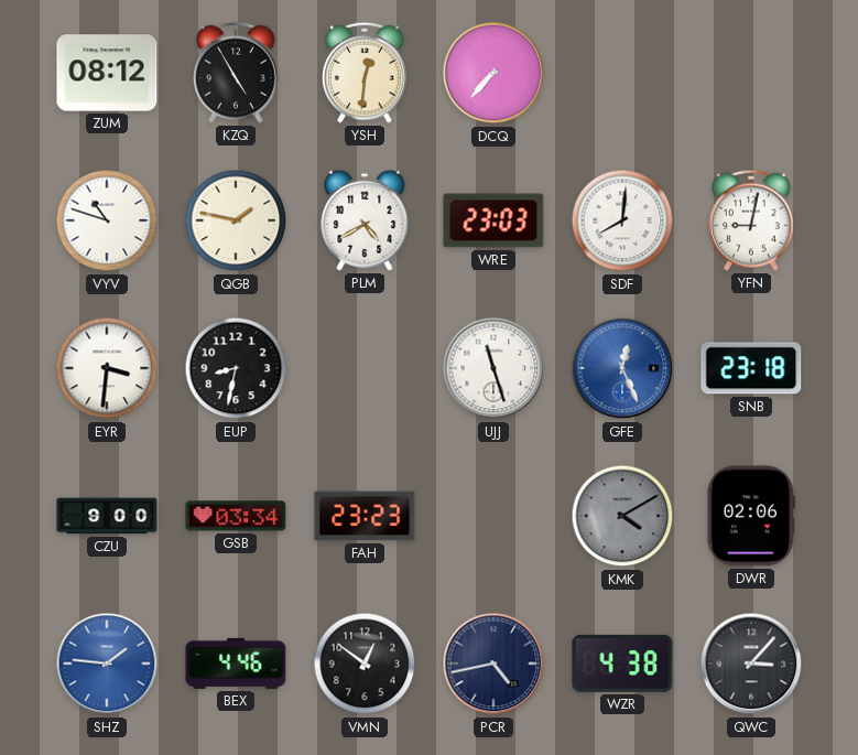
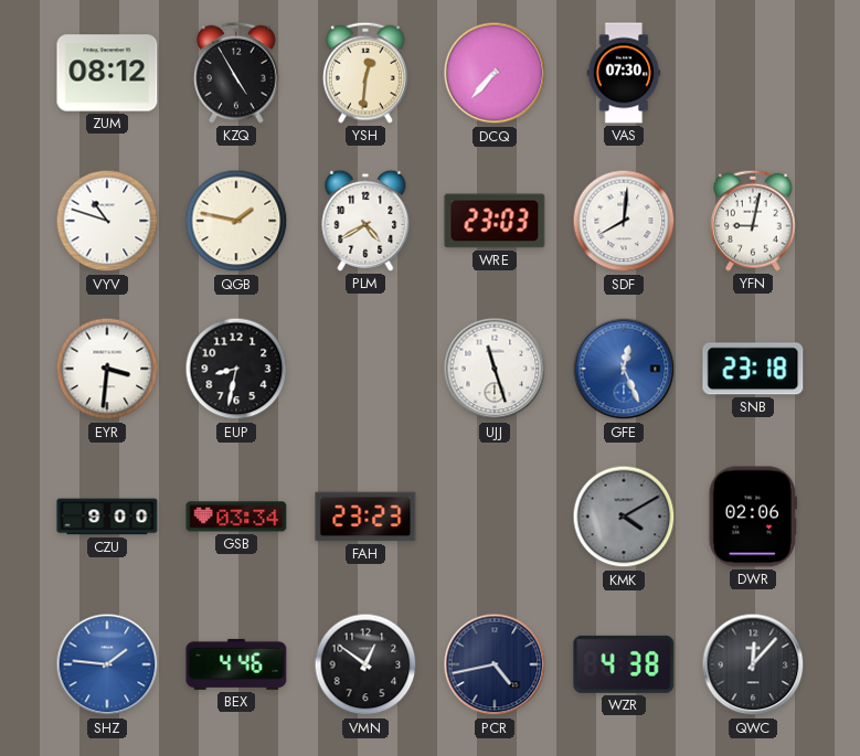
VAS: none -> 07:30
QWC: 3:07 -> 12:07
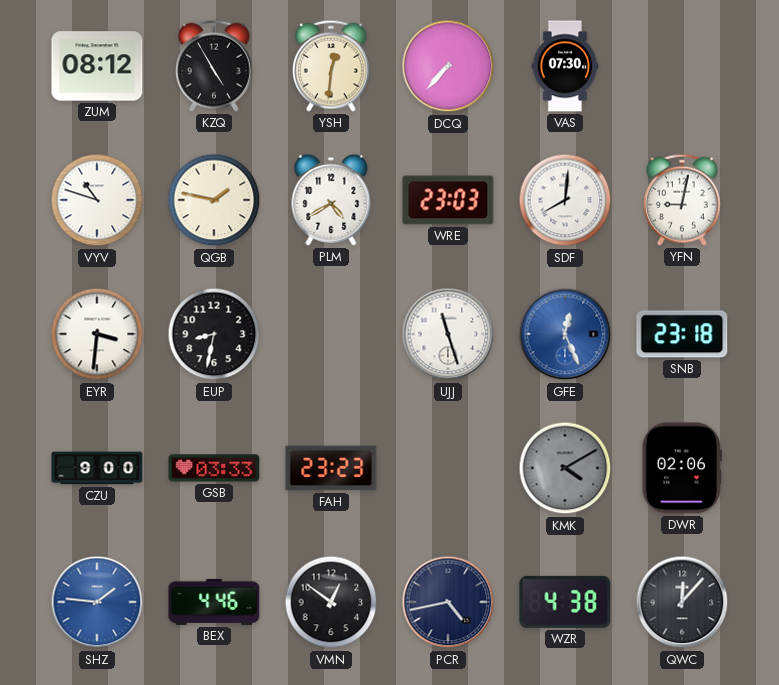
GSB: 03:34 -> 03:33
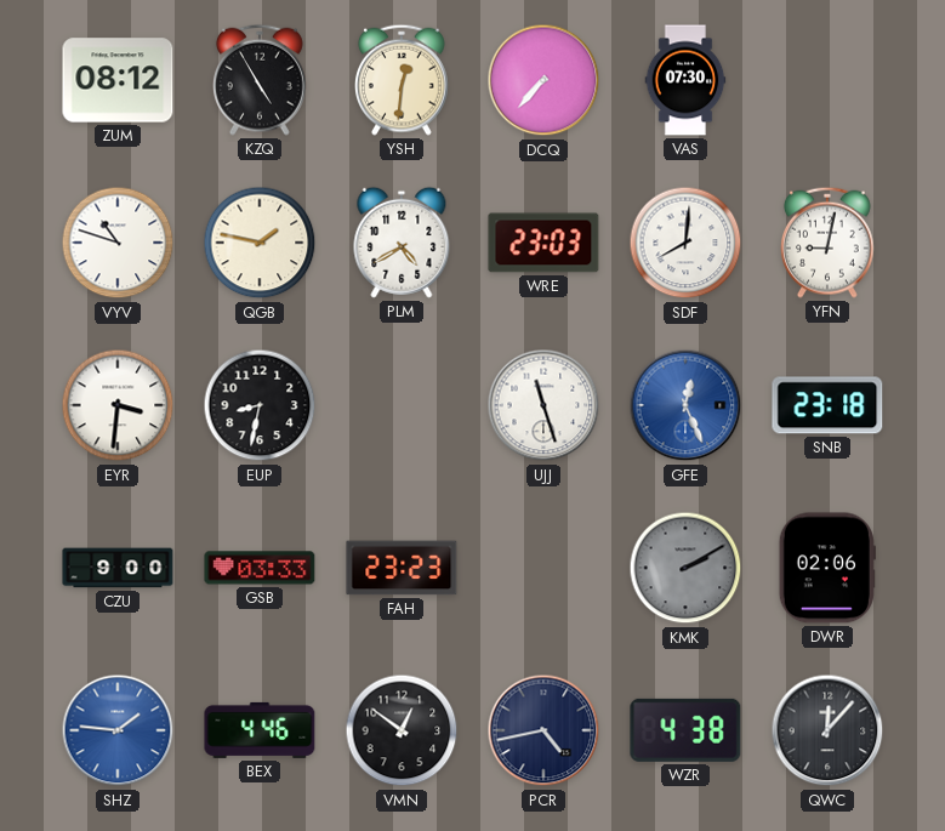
KMK: 4:10 -> 2:10
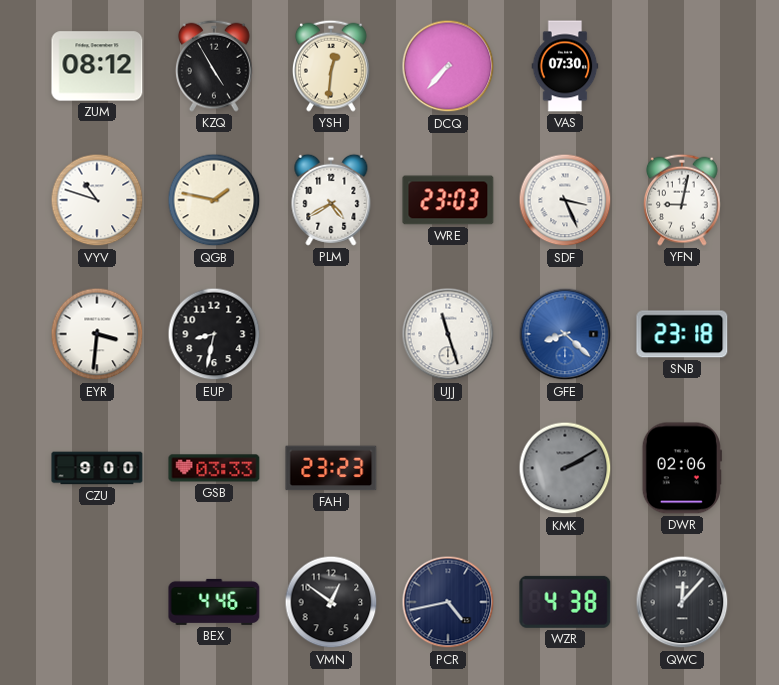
SDF: 8:01 -> 3:26
GFE: 12:26 -> 8:22
SHZ: 1:46 -> none
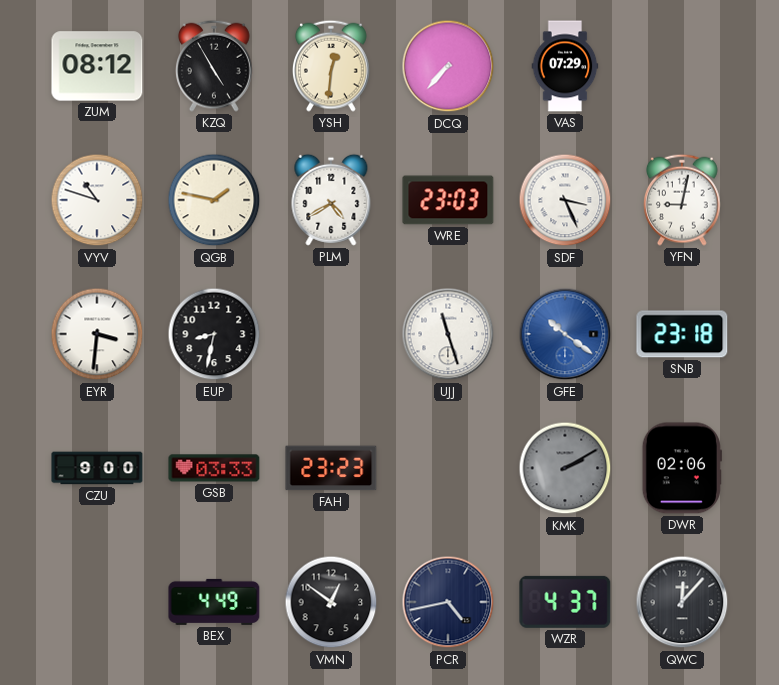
VAS: 07:30 -> 07:29
GFE: 8:22 -> 10:21
BEX: 4:46 -> 4:49
WZR: 4:38 -> 4:37
